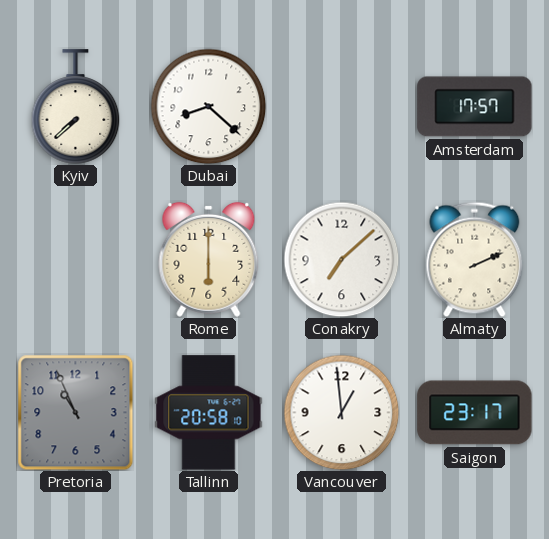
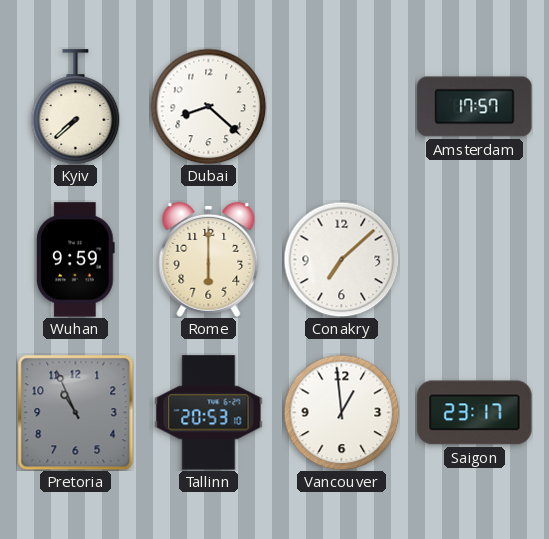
Wuhan: none -> 9:59
Almaty: 2:11 -> none
Tallinn: 20:58 -> 20:53
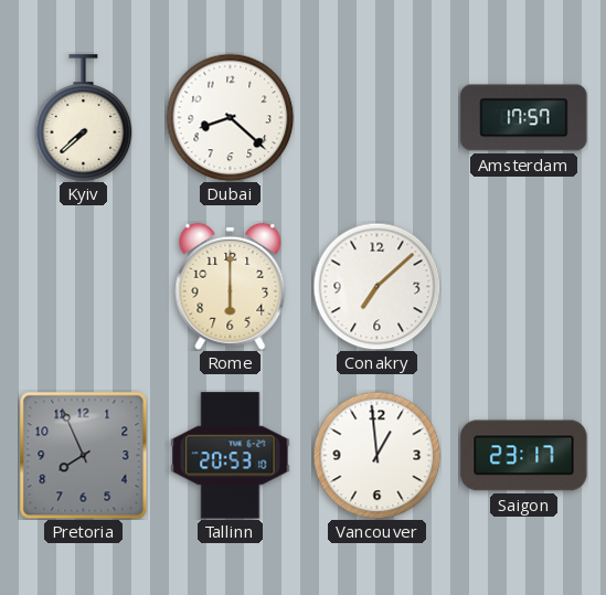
Wuhan: 9:59 -> none
Pretoria: 10:56 -> 7:56
